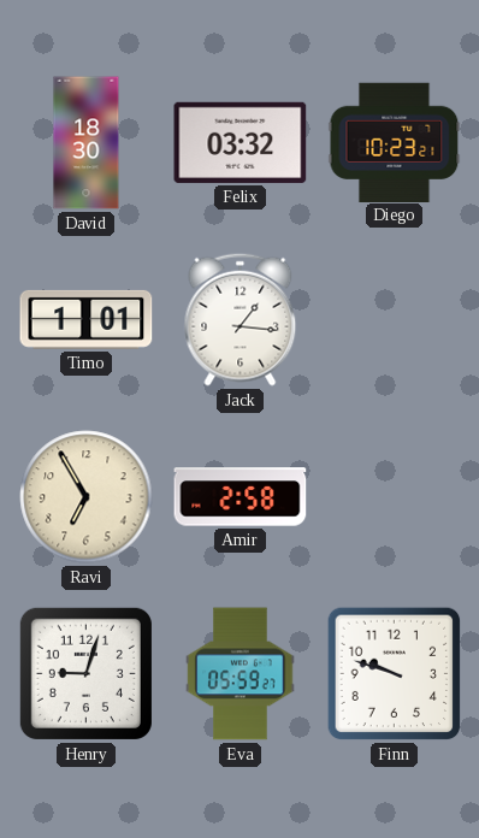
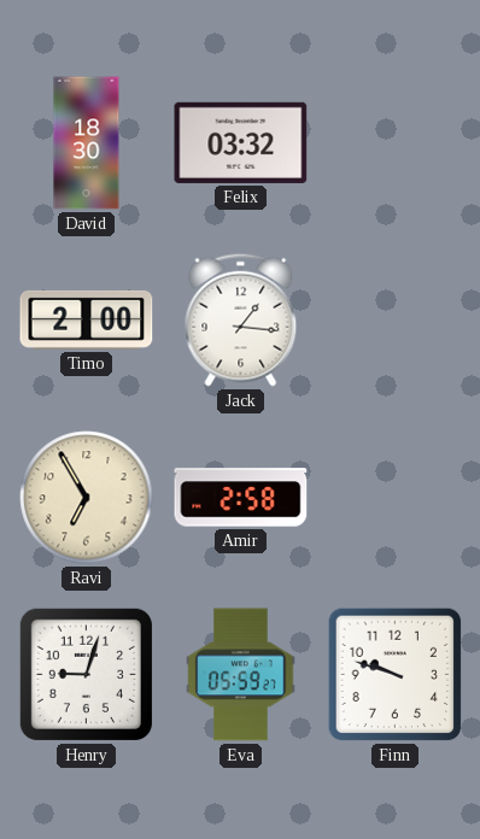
Diego: 10:23 -> none
Timo: 1:01 -> 2:00
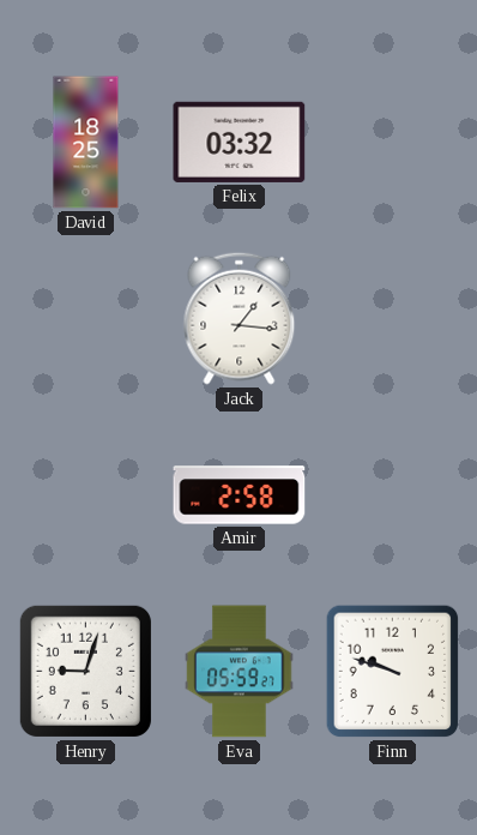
David: 18:30 -> 18:25
Timo: 2:00 -> none
Ravi: 6:55 -> none
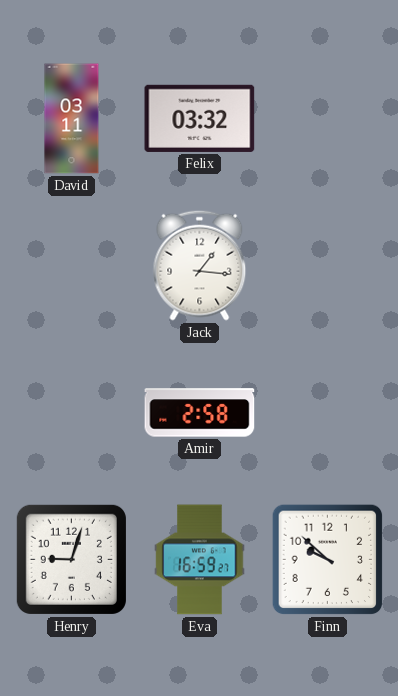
David: 18:25 -> 03:11
Eva: 05:59 -> 16:59
Finn: 9:48 -> 9:52
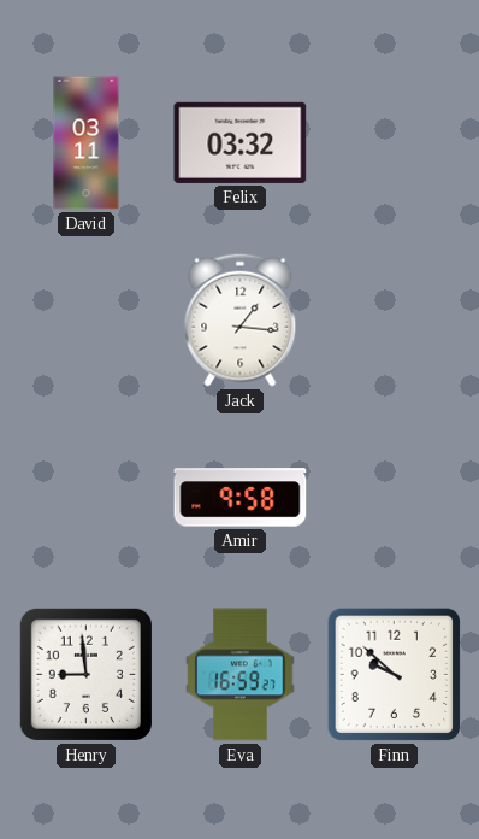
Amir: 2:58 -> 9:58
Henry: 9:03 -> 8:59
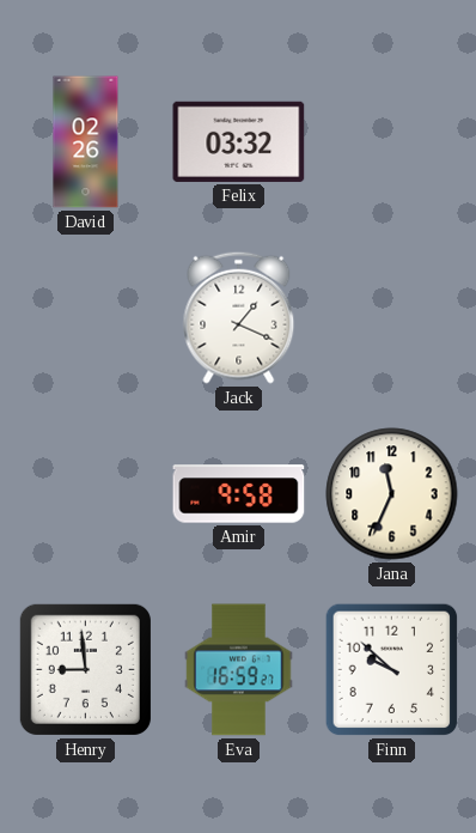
David: 03:11 -> 02:26
Jack: 1:16 -> 1:19
Jana: none -> 11:34
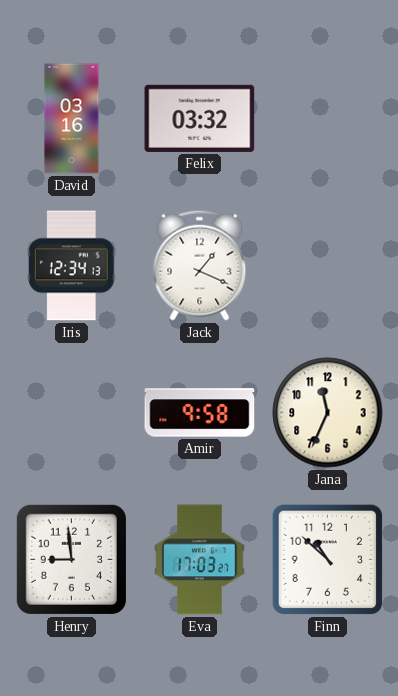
David: 02:26 -> 03:16
Iris: none -> 12:34
Eva: 16:59 -> 17:03
Finn: 9:52 -> 10:52
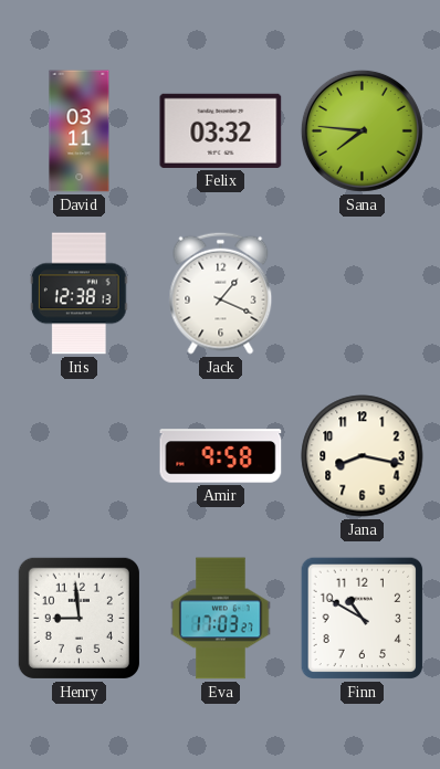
David: 03:16 -> 03:11
Sana: none -> 7:46
Iris: 12:34 -> 12:38
Jana: 11:34 -> 8:17
Finn: 10:52 -> 10:50
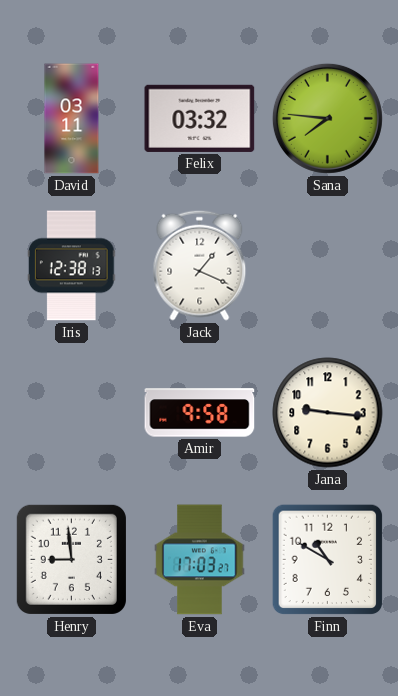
Jana: 8:17 -> 9:16
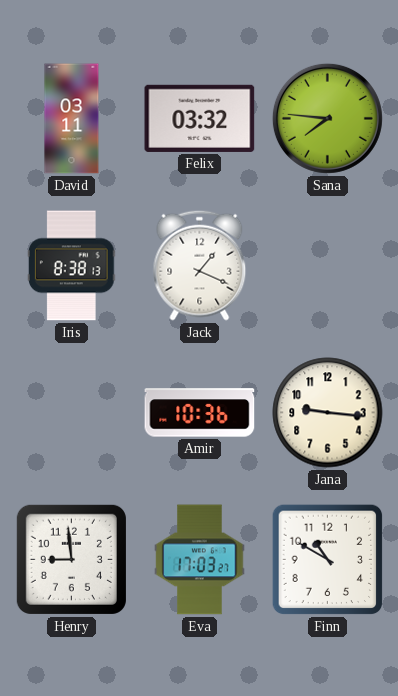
Iris: 12:38 -> 8:38
Amir: 9:58 -> 10:36
